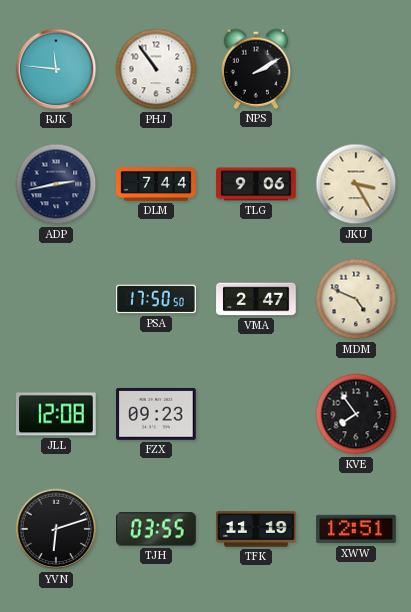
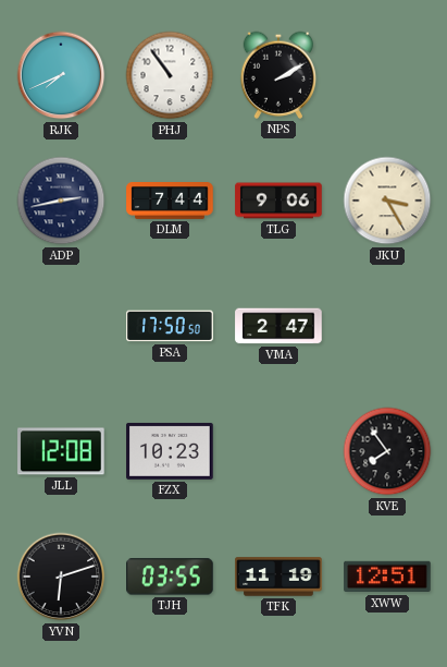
RJK: 11:46 -> 7:41
MDM: 4:49 -> none
FZX: 09:23 -> 10:23
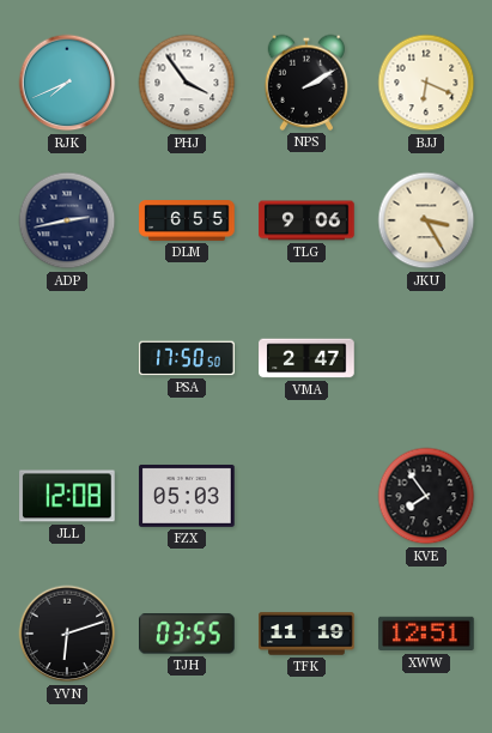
PHJ: 10:54 -> 3:54
BJJ: none -> 6:19
DLM: 7:44 -> 6:55
FZX: 10:23 -> 05:03
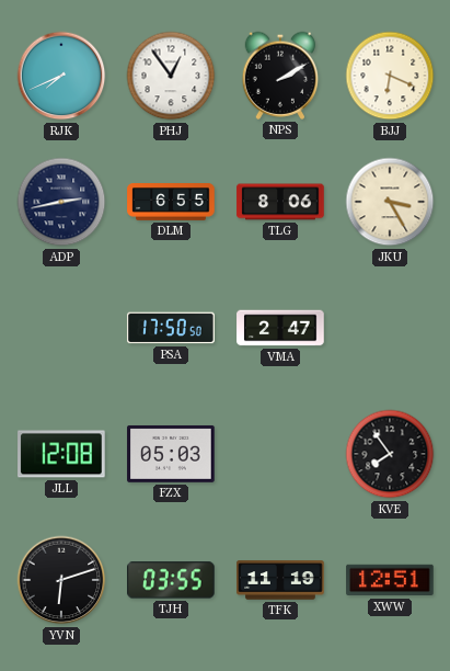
PHJ: 3:54 -> 12:54
TLG: 9:06 -> 8:06
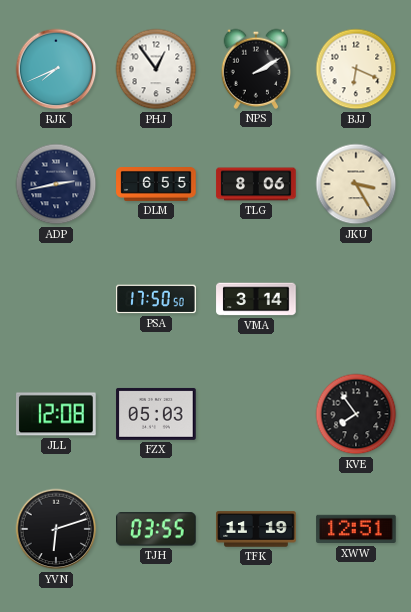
VMA: 2:47 -> 3:14
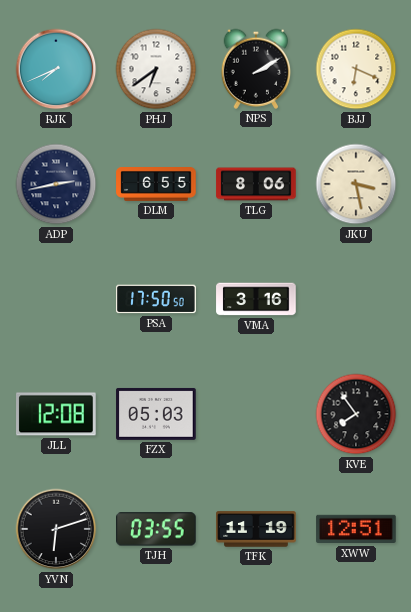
PHJ: 12:54 -> 6:39
JKU: 3:25 -> 3:28
VMA: 3:14 -> 3:16
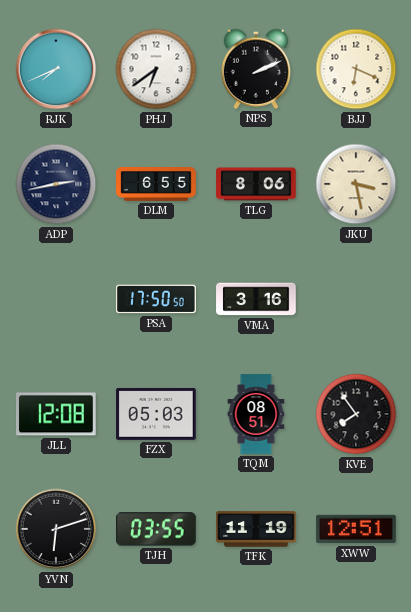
NPS: 2:10 -> 2:11
TQM: none -> 08:51
